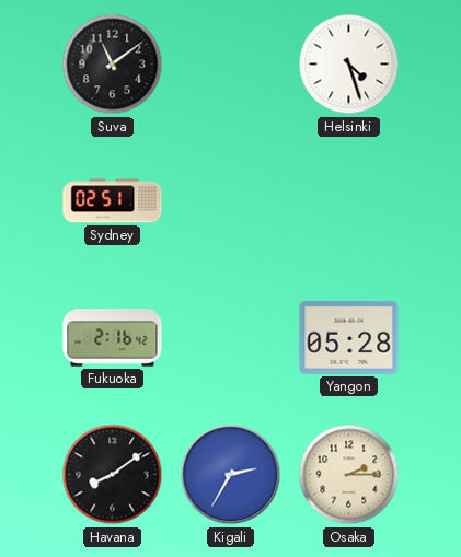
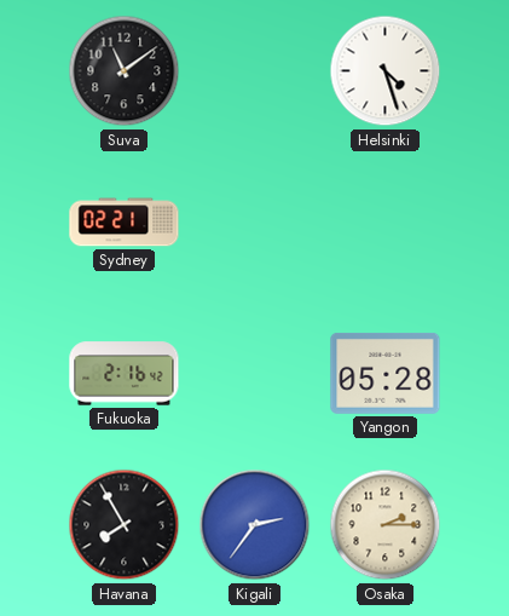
Sydney: 02:51 -> 02:21
Havana: 8:09 -> 7:55
Kigali: 2:35 -> 2:36
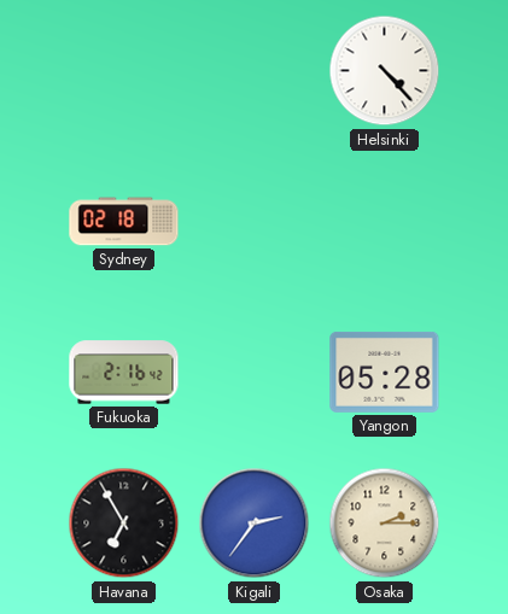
Suva: 11:09 -> none
Helsinki: 4:27 -> 4:23
Sydney: 02:21 -> 02:18
Havana: 7:55 -> 6:55
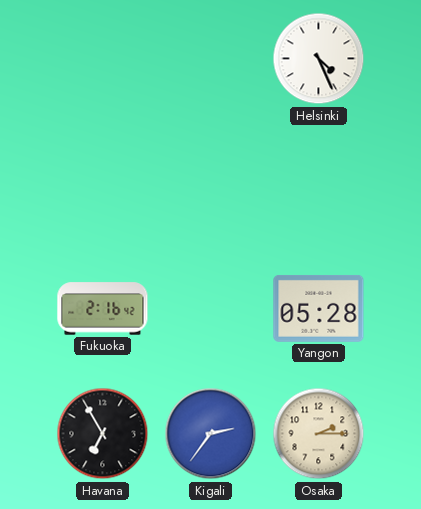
Helsinki: 4:23 -> 4:26
Sydney: 02:18 -> none
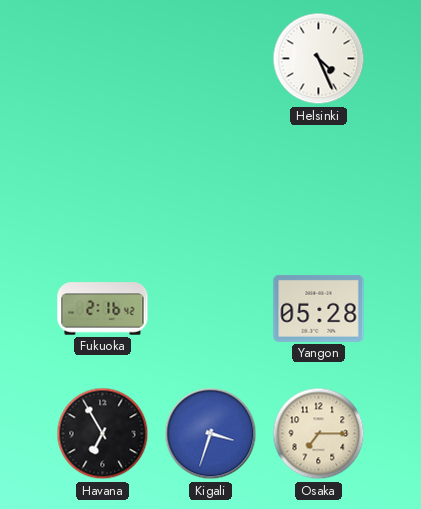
Kigali: 2:36 -> 3:33
Osaka: 2:15 -> 7:15
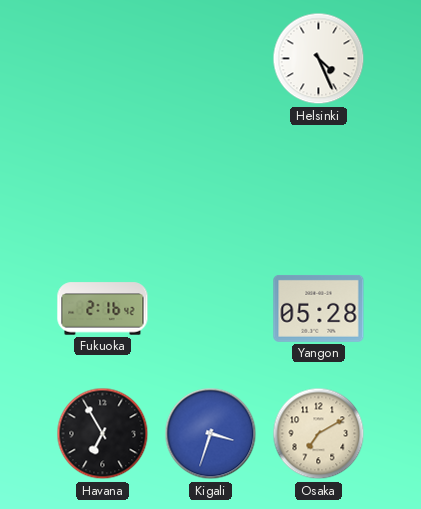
Osaka: 7:15 -> 7:10
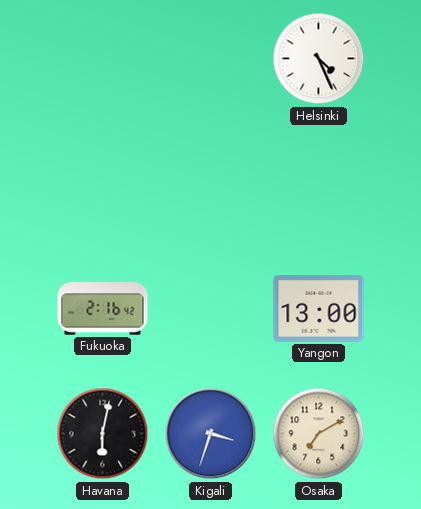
Yangon: 05:28 -> 13:00
Havana: 6:55 -> 6:02
